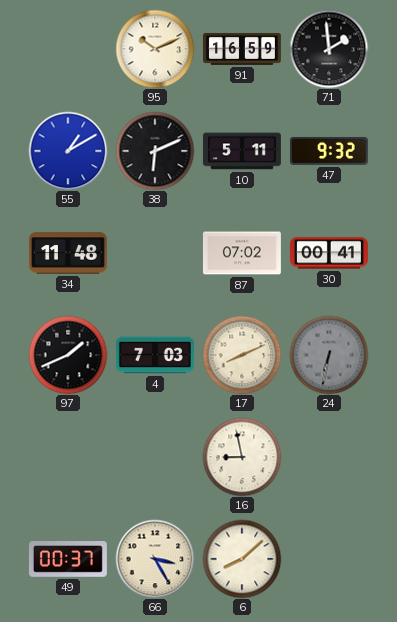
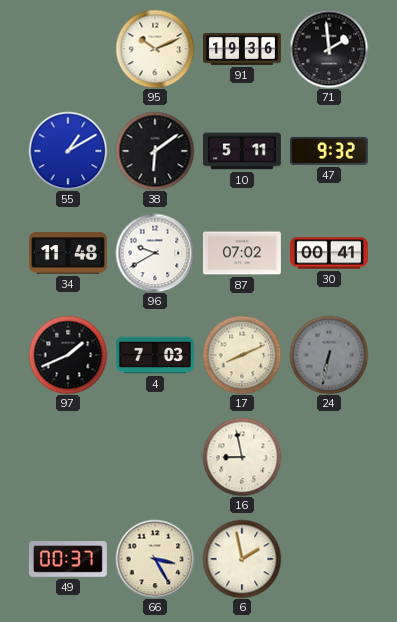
91: 16:59 -> 19:36
38: 6:11 -> 6:09
96: none -> 9:40
6: 8:08 -> 1:58
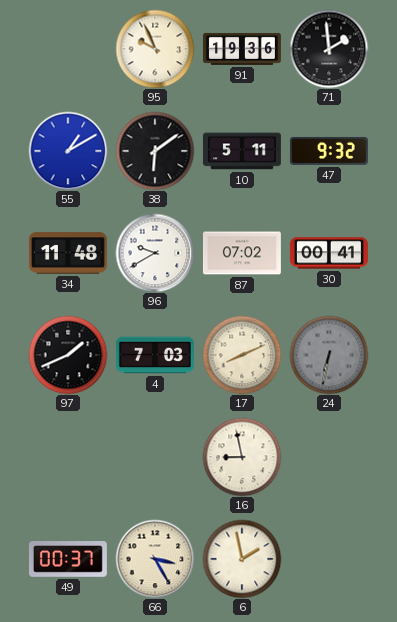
95: 10:11 -> 9:56
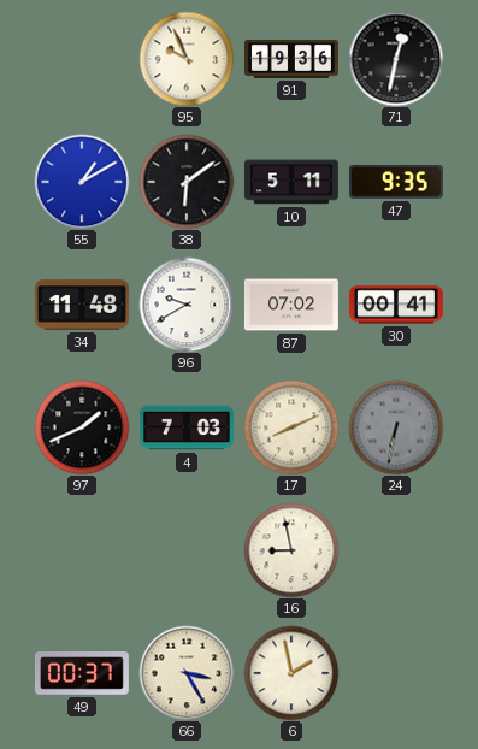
71: 1:59 -> 12:32
47: 9:32 -> 9:35
